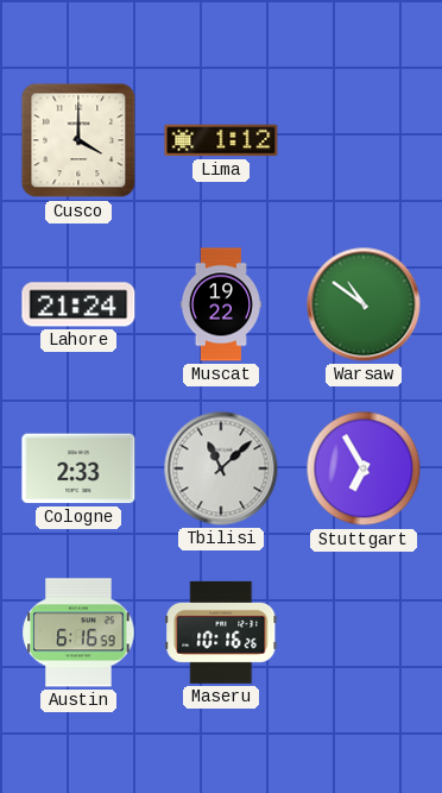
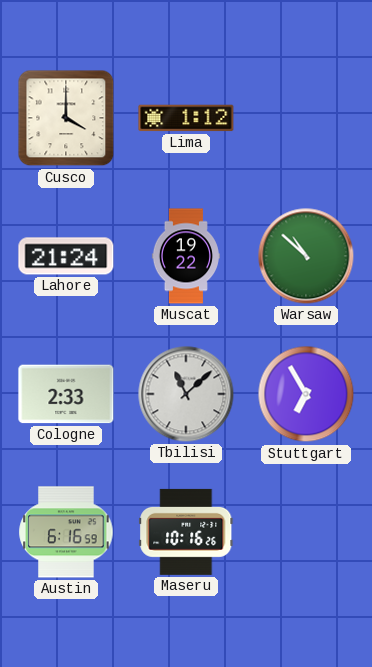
Warsaw: 10:51 -> 10:52
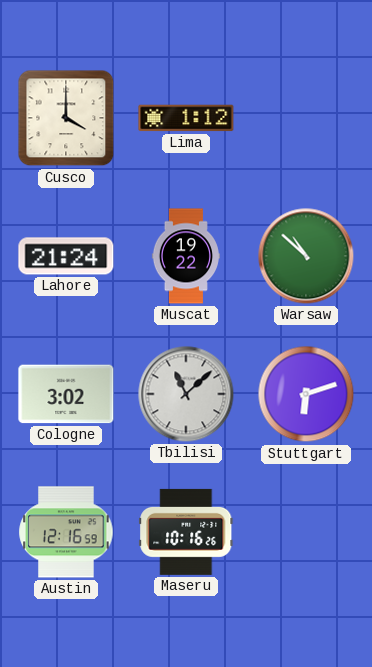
Cologne: 2:33 -> 3:02
Stuttgart: 6:55 -> 6:12
Austin: 6:16 -> 12:16
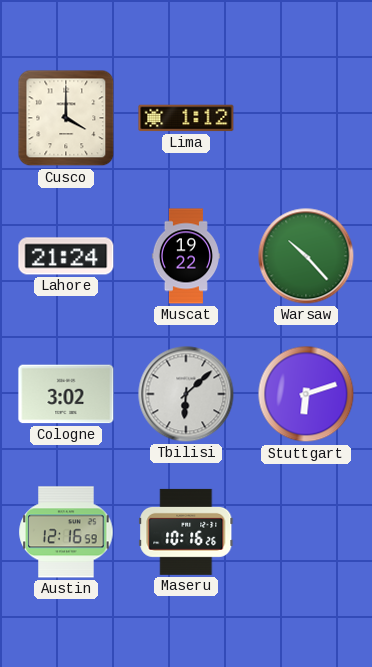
Warsaw: 10:52 -> 10:23
Tbilisi: 11:08 -> 6:08
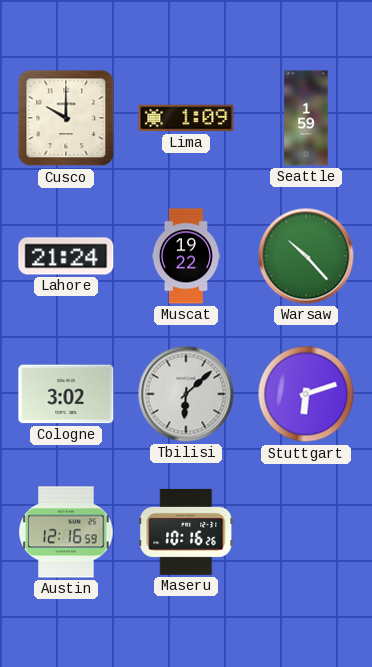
Cusco: 4:00 -> 10:00
Lima: 1:12 -> 1:09
Seattle: none -> 1:59
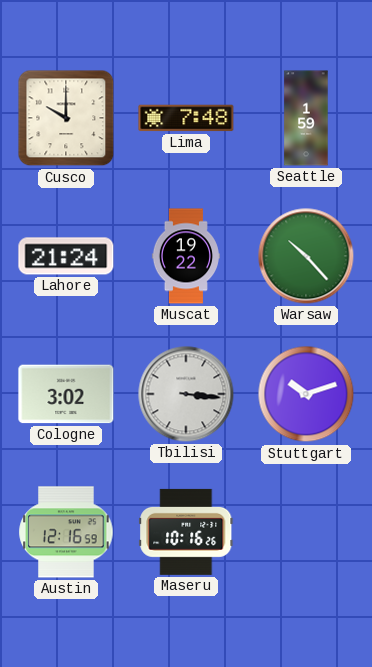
Lima: 1:09 -> 7:48
Tbilisi: 6:08 -> 3:16
Stuttgart: 6:12 -> 10:12
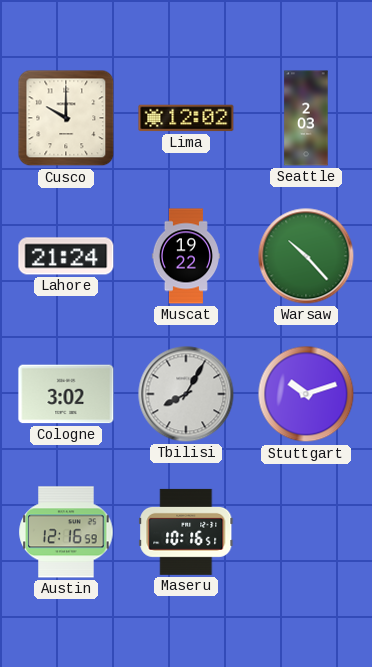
Lima: 7:48 -> 12:02
Seattle: 1:59 -> 2:03
Tbilisi: 3:16 -> 8:05
Maseru: 10:16:26 -> 10:16:51
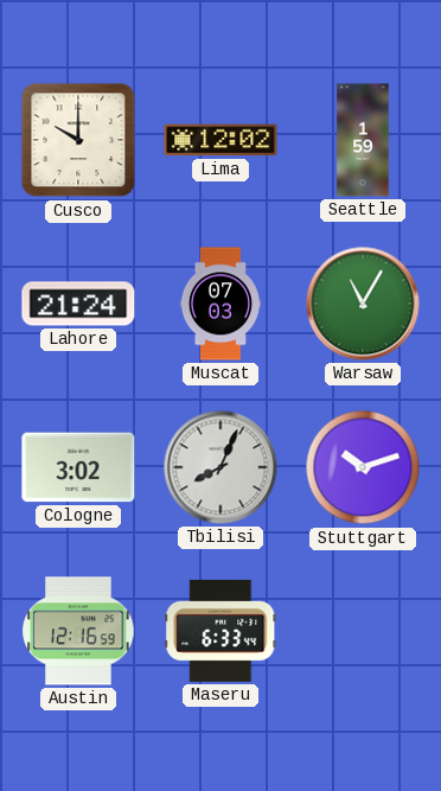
Seattle: 2:03 -> 1:59
Muscat: 19:22 -> 07:03
Warsaw: 10:23 -> 11:05
Tbilisi: 8:05 -> 8:04
Maseru: 10:16 -> 6:33
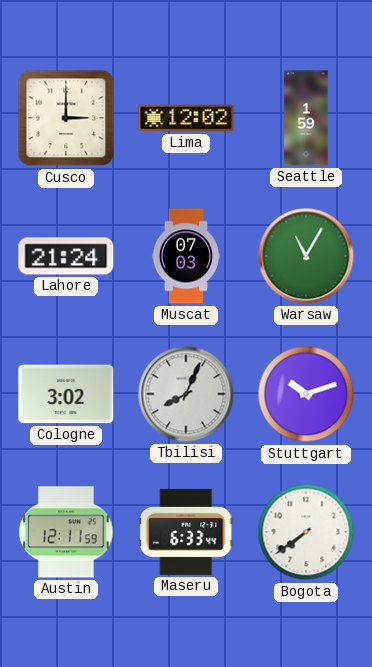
Cusco: 10:00 -> 3:00
Austin: 12:16 -> 12:11
Bogota: none -> 7:39
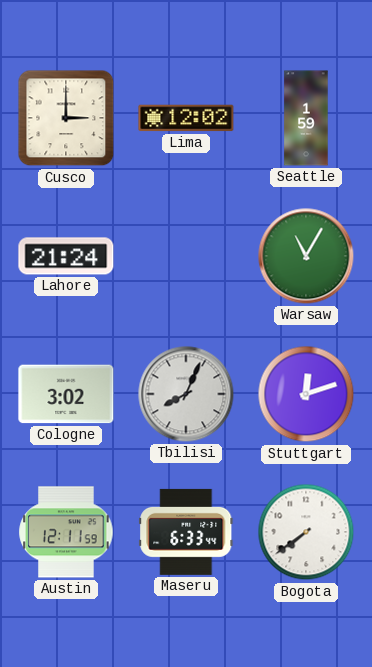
Muscat: 07:03 -> none
Stuttgart: 10:12 -> 12:12
